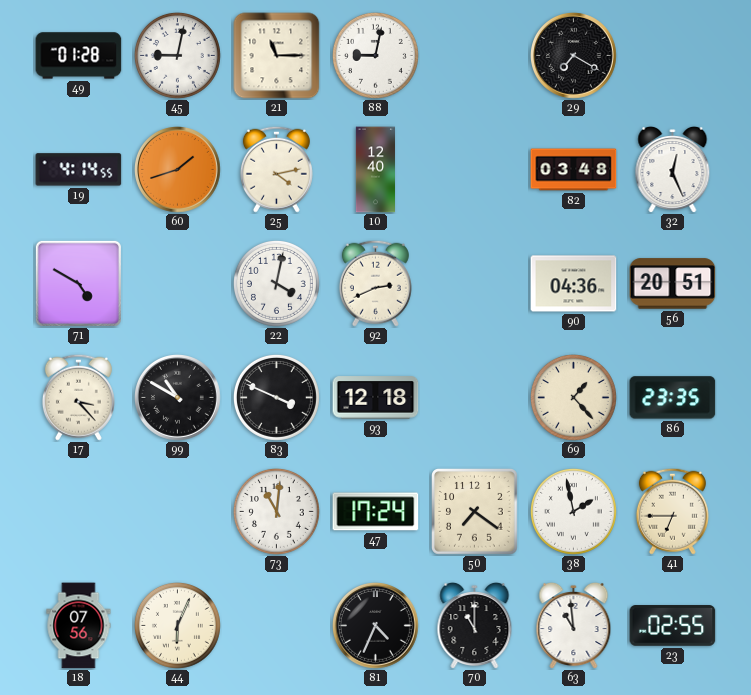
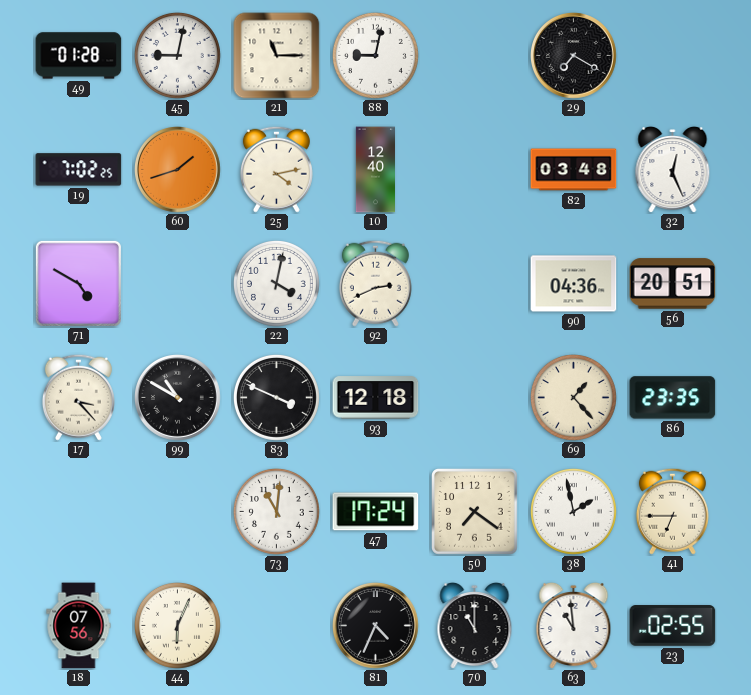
19: 4:14 -> 7:02
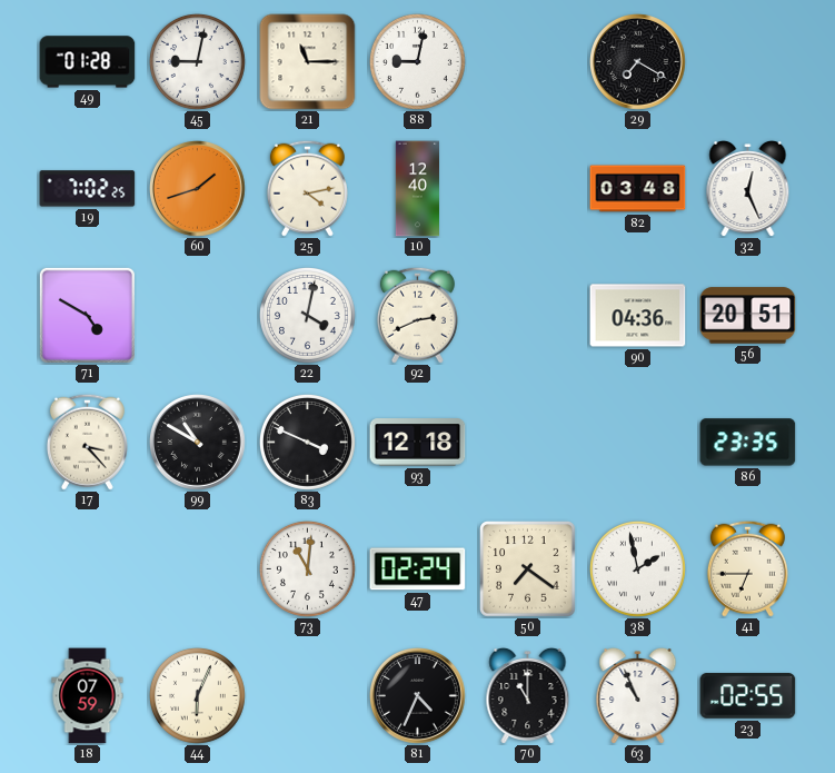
69: 1:23 -> none
47: 17:24 -> 02:24
18: 07:56 -> 07:59
63: 10:59 -> 10:56
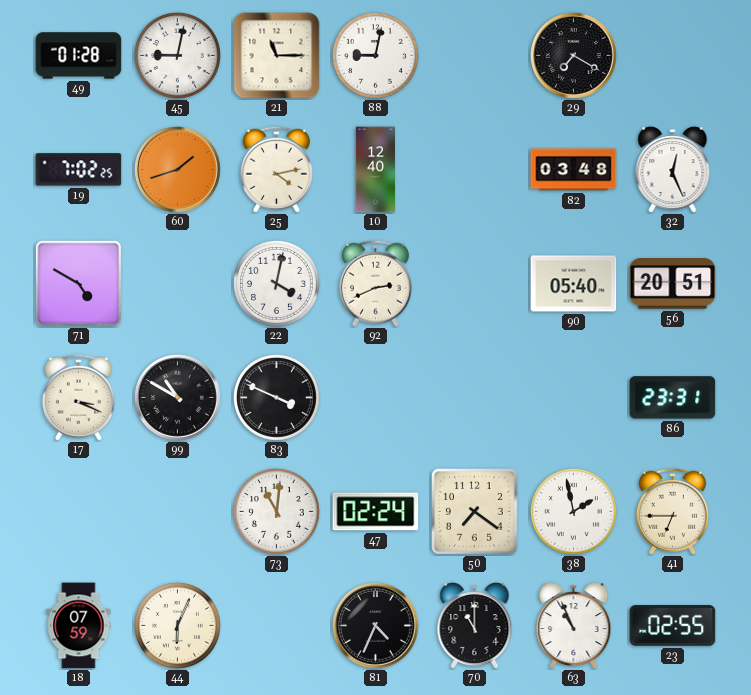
90: 04:36 -> 05:40
17: 3:23 -> 3:19
93: 12:18 -> none
86: 23:35 -> 23:31
